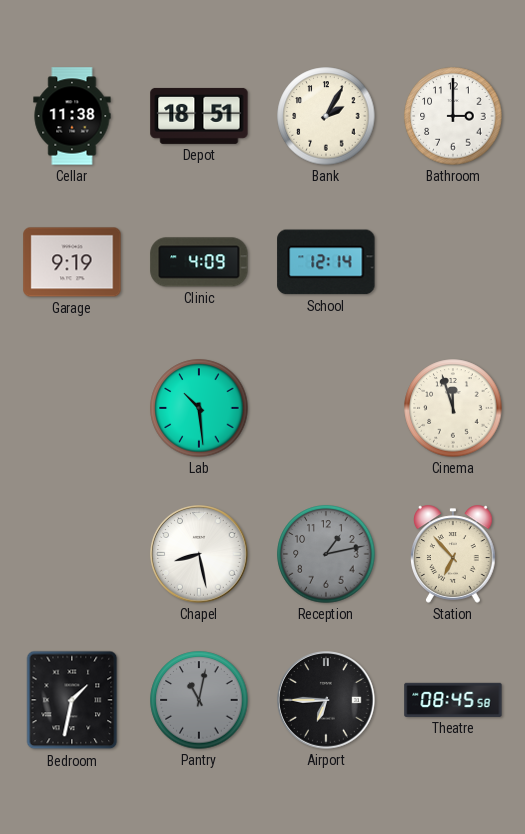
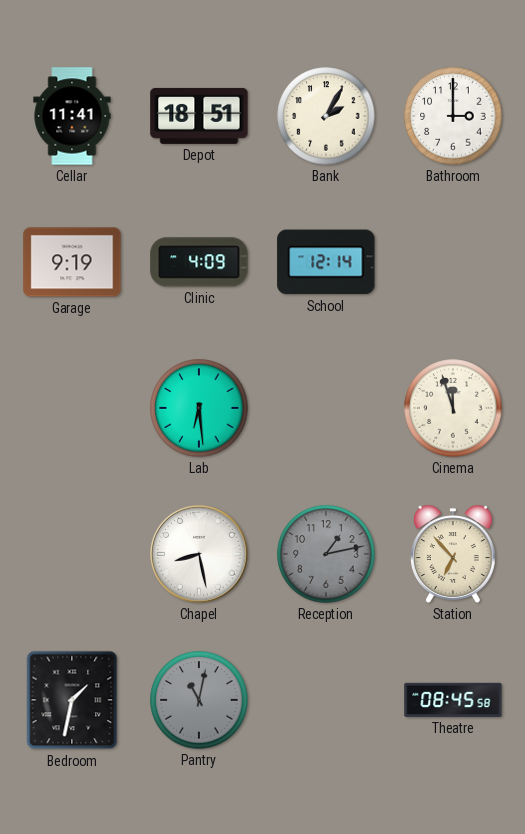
Cellar: 11:38 -> 11:41
Lab: 10:29 -> 6:29
Airport: 6:45 -> none
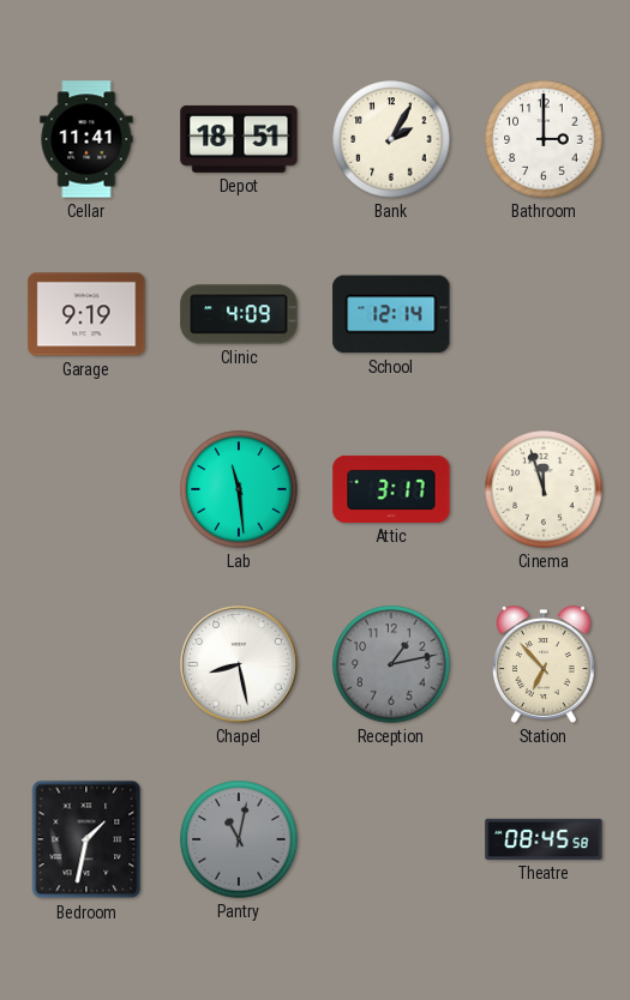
Lab: 6:29 -> 11:29
Attic: none -> 3:17
